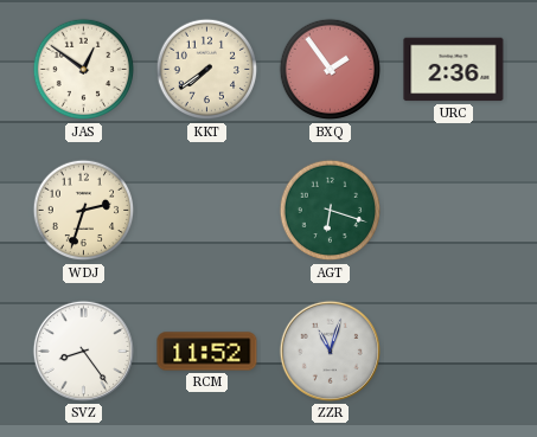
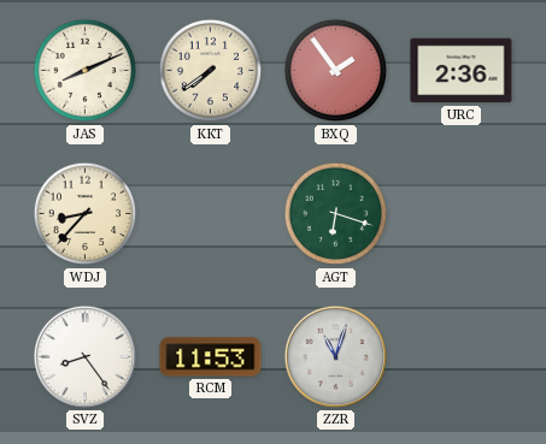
JAS: 12:51 -> 8:11
WDJ: 2:33 -> 8:37
RCM: 11:52 -> 11:53
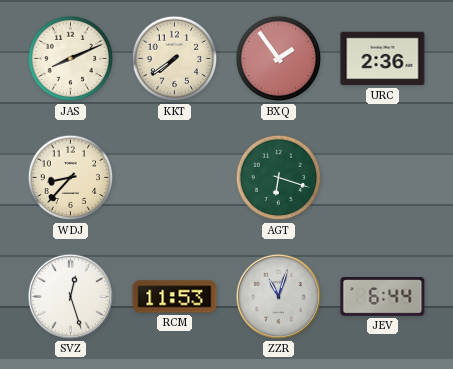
SVZ: 8:24 -> 12:27
JEV: none -> 6:44
